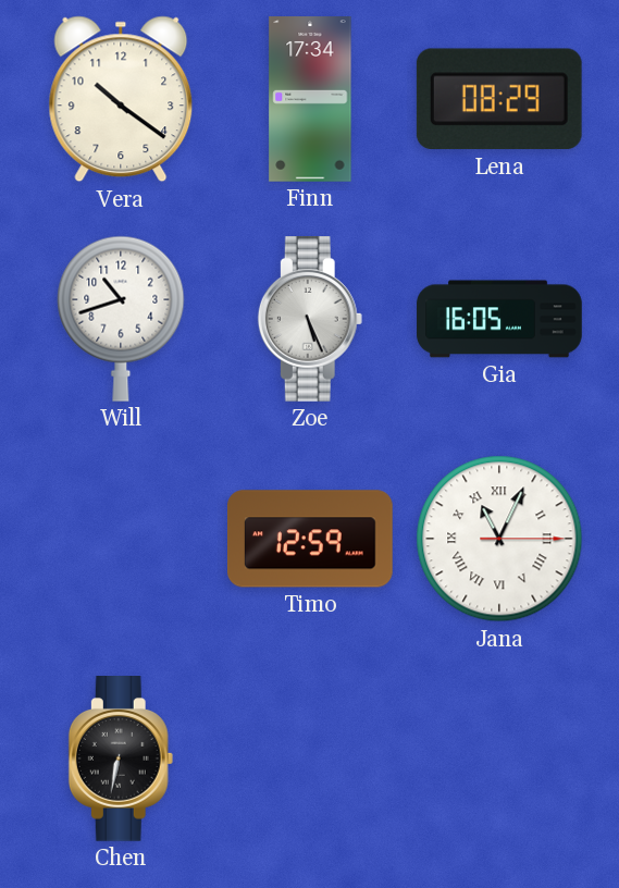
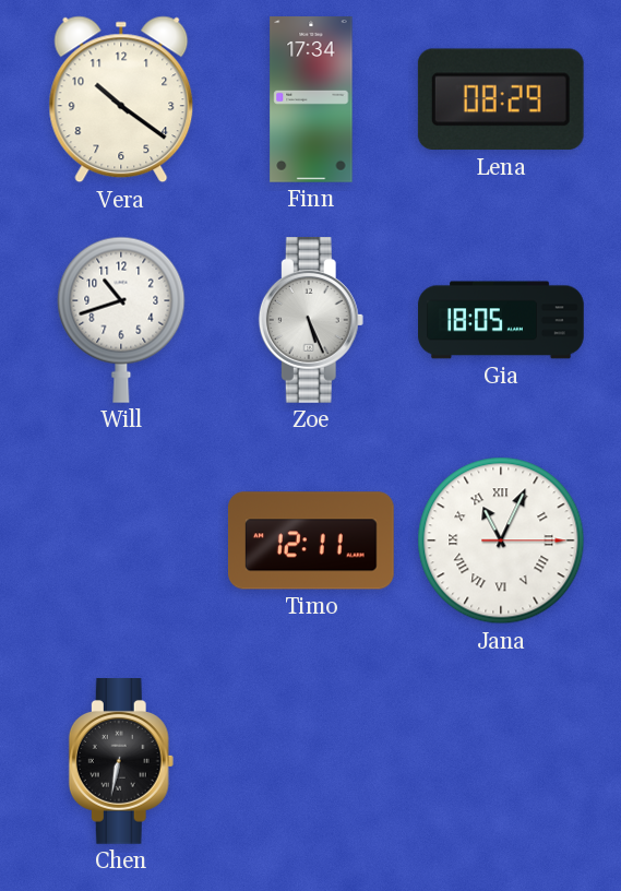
Gia: 16:05 -> 18:05
Timo: 12:59 -> 12:11
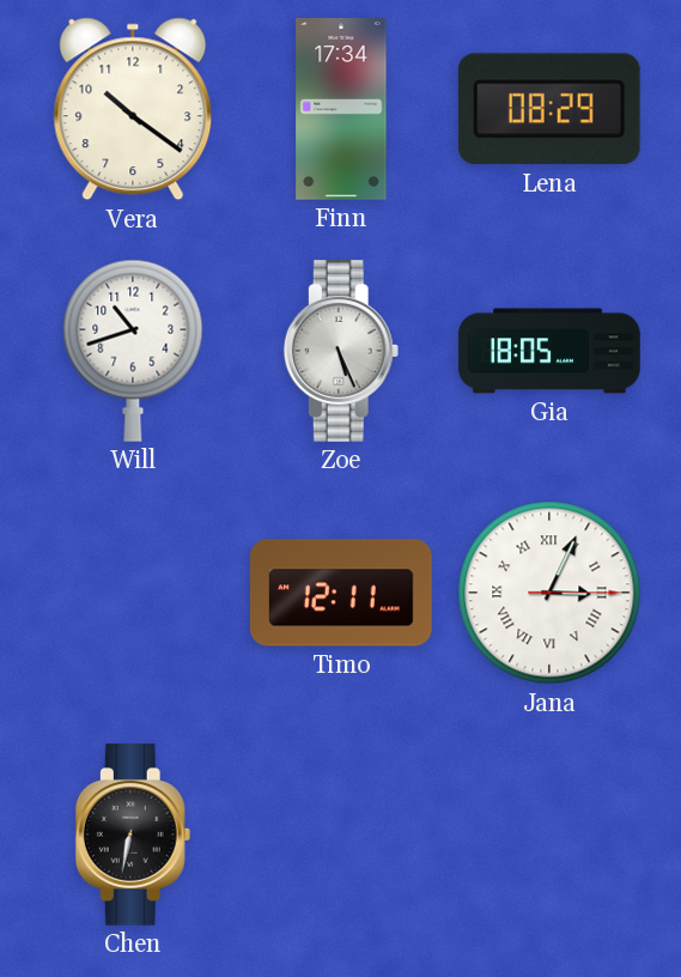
Jana: 11:04 -> 3:04
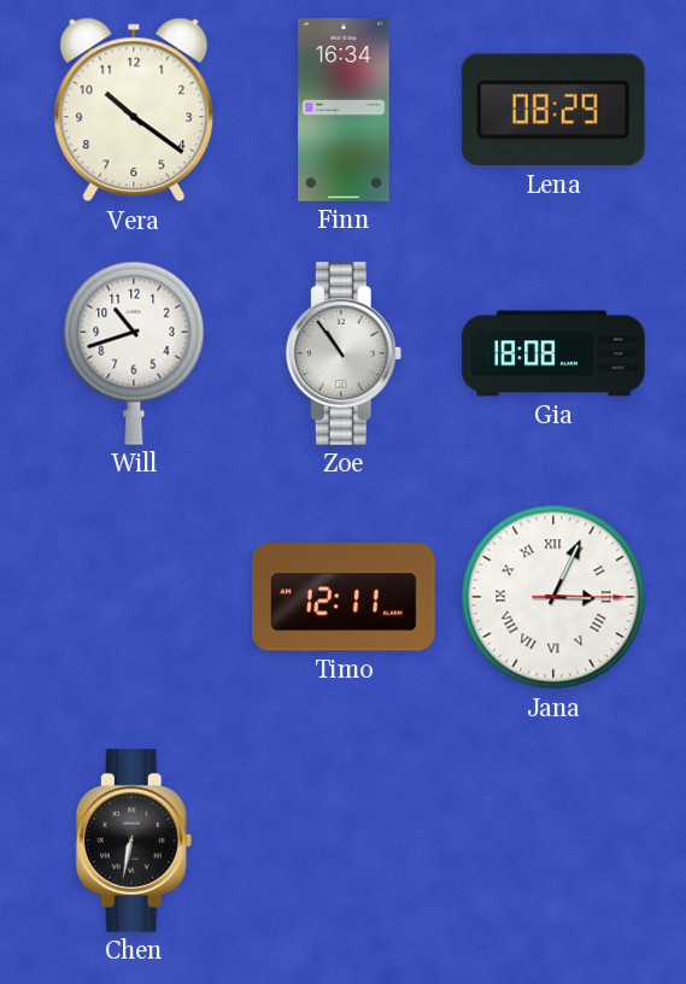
Finn: 17:34 -> 16:34
Zoe: 5:26 -> 10:54
Gia: 18:05 -> 18:08
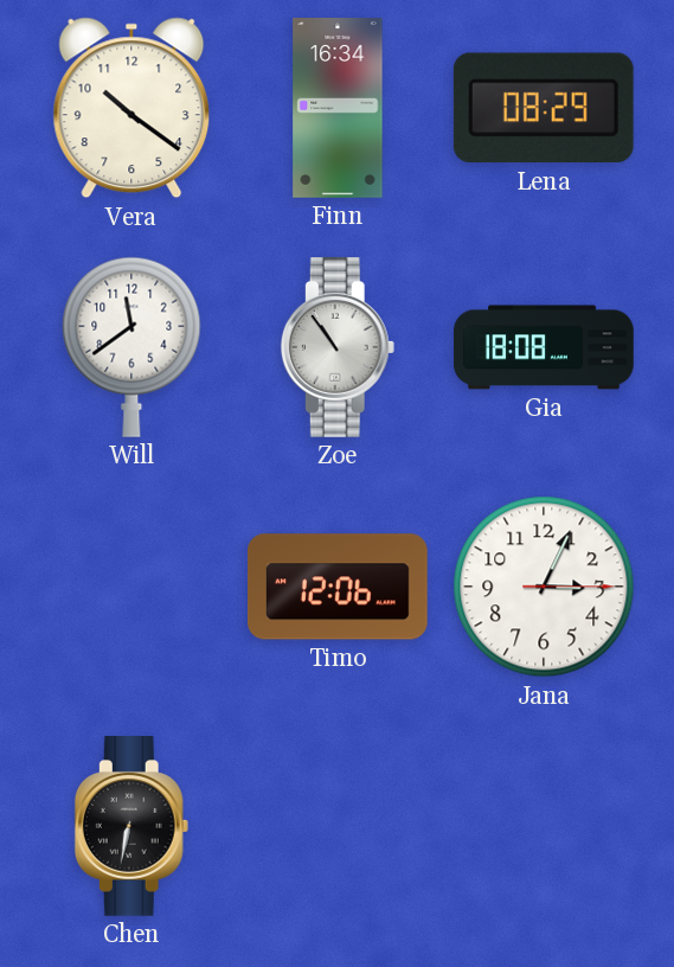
Will: 10:42 -> 11:39
Timo: 12:11 -> 12:06
Jana numerals: Roman -> Arabic
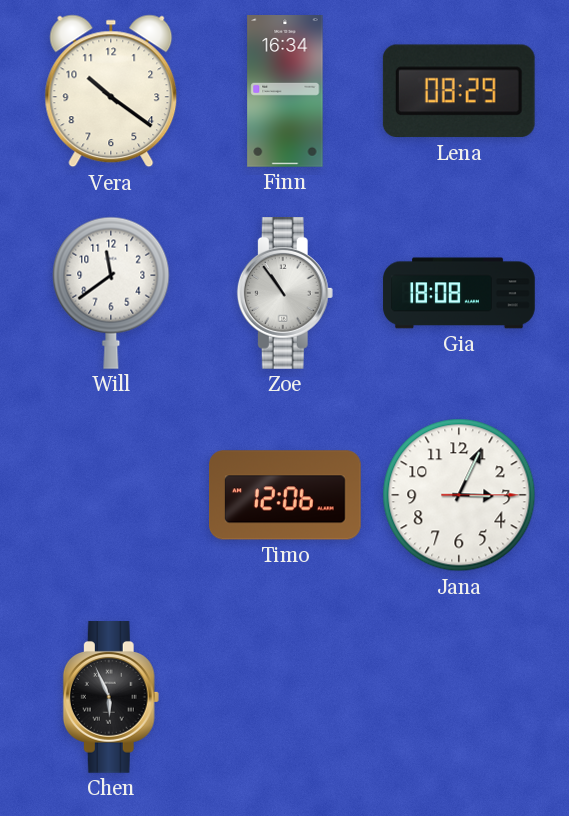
Chen: 6:32 -> 5:56
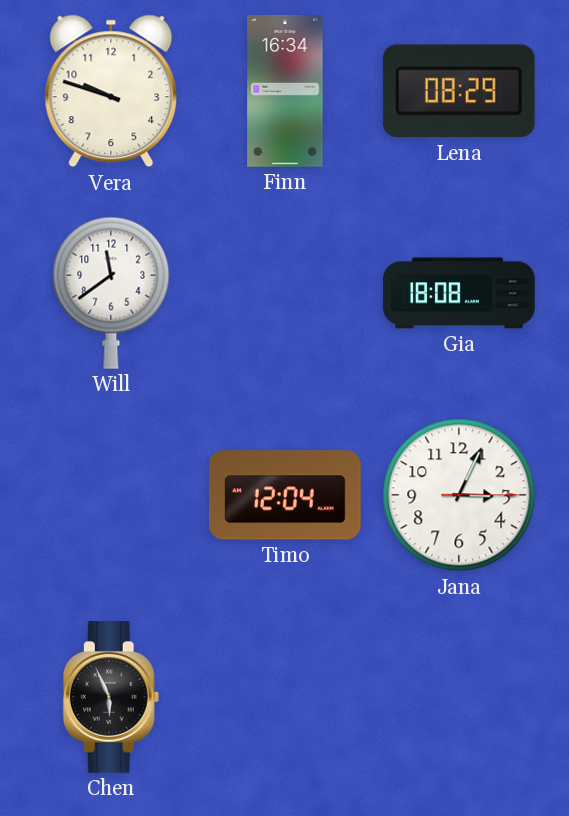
Vera: 10:21 -> 9:48
Zoe: 10:54 -> none
Timo: 12:06 -> 12:04
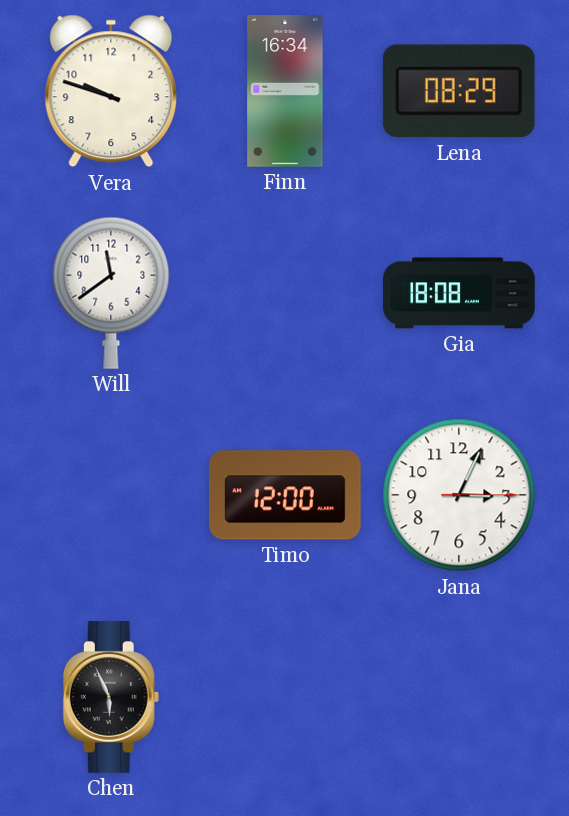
Timo: 12:04 -> 12:00
